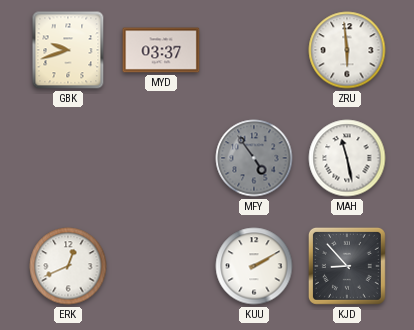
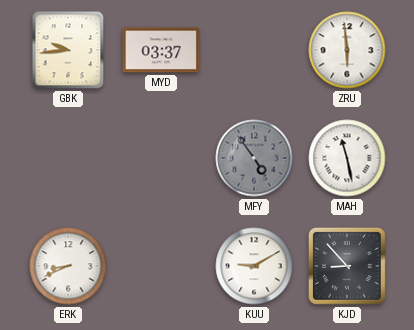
GBK: 9:42 -> 9:44
ERK: 12:41 -> 8:41
KUU: 2:10 -> 9:10
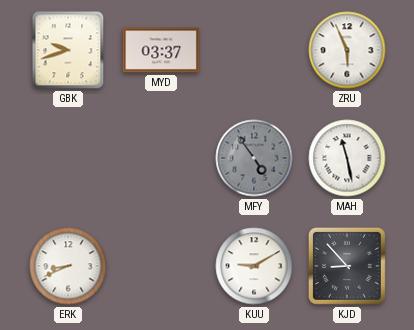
GBK: 9:44 -> 9:42
ZRU: 5:59 -> 5:56
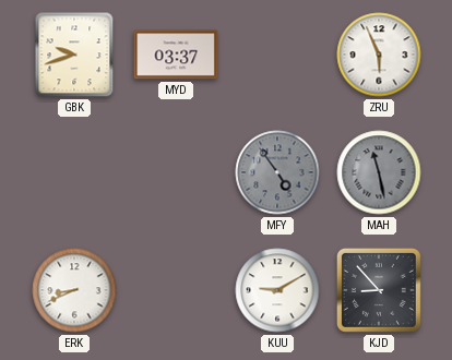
MAH dial: white -> grey
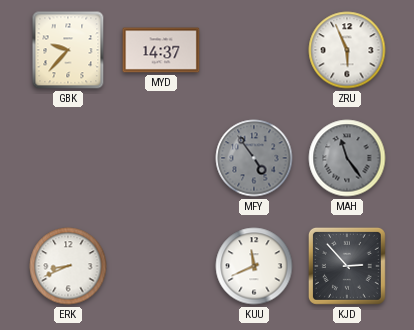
GBK: 9:42 -> 9:37
MYD: 03:37 -> 14:37
MAH: 11:28 -> 11:24
KUU: 9:10 -> 11:41
KJD: 8:53 -> 2:53
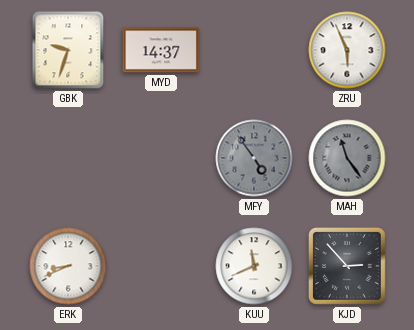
GBK: 9:37 -> 9:33
